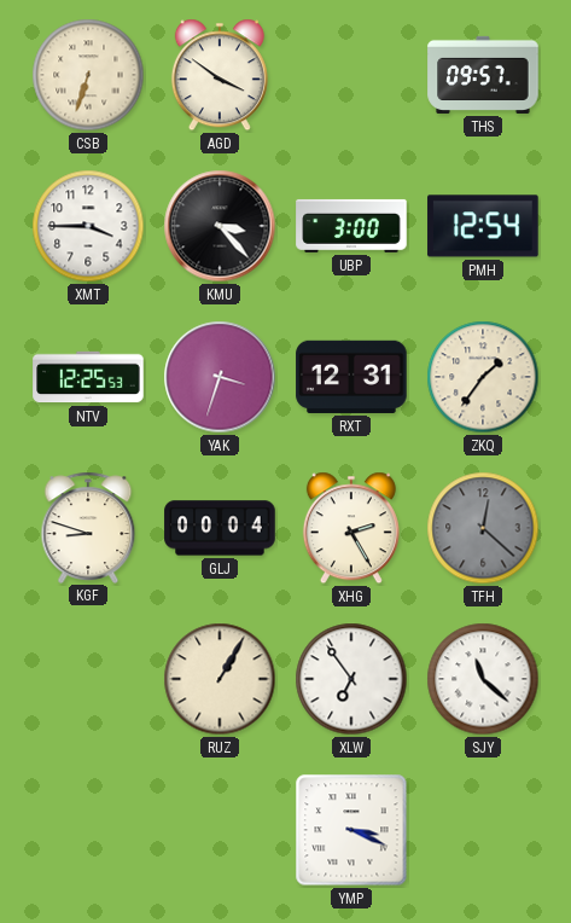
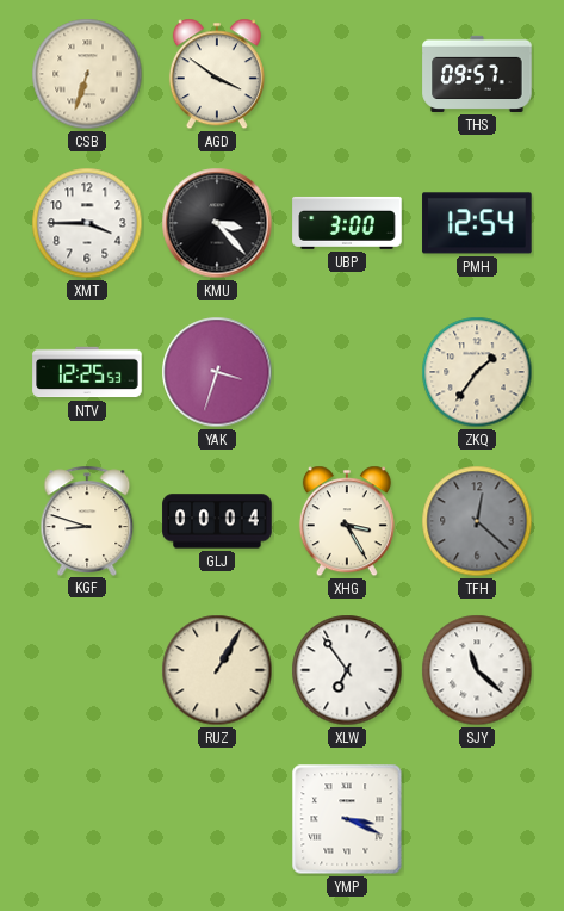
RXT: 12:31 -> none
XHG: 2:25 -> 3:25
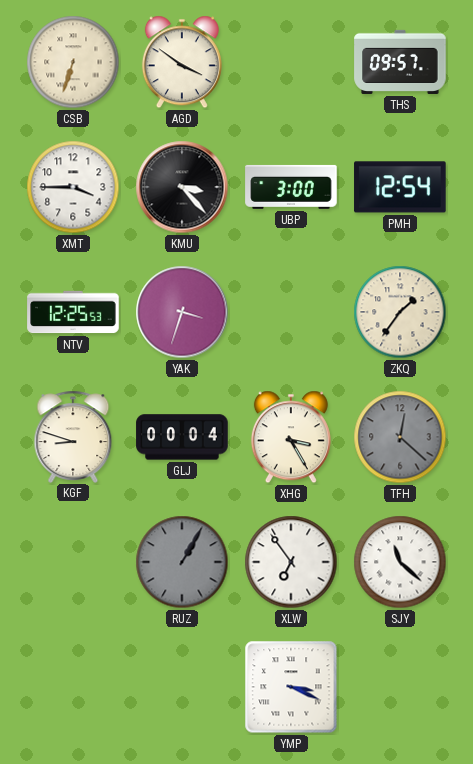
RUZ dial: cream -> grey
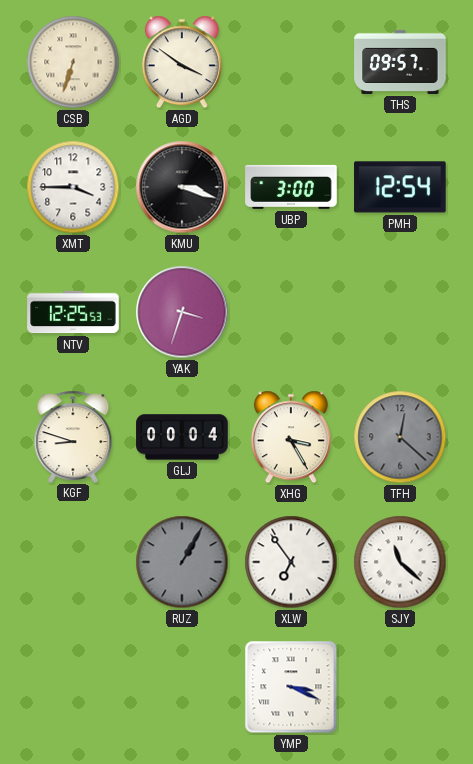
KMU: 3:23 -> 3:18
ZKQ: 1:36 -> none
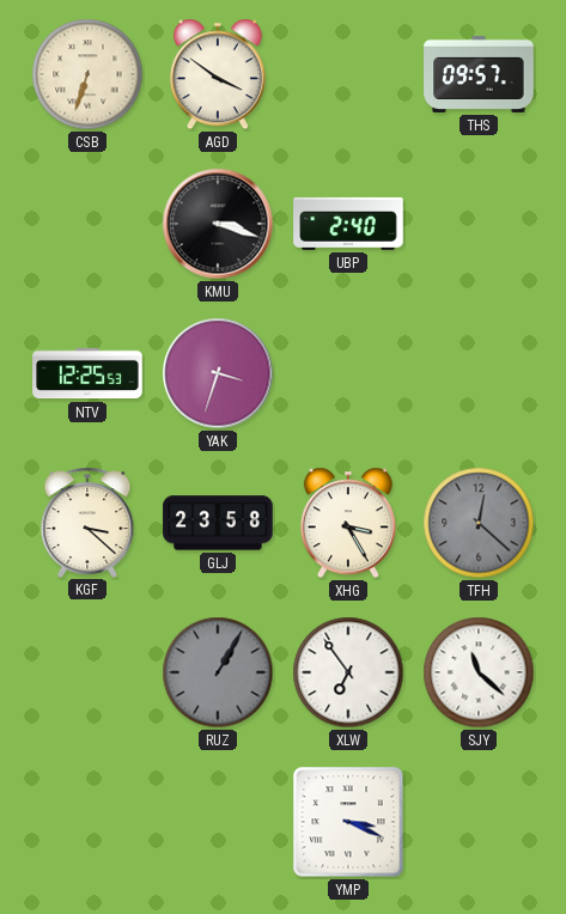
XMT: 3:45 -> none
UBP: 3:00 -> 2:40
PMH: 12:54 -> none
KGF: 8:48 -> 3:22
GLJ: 00:04 -> 23:58
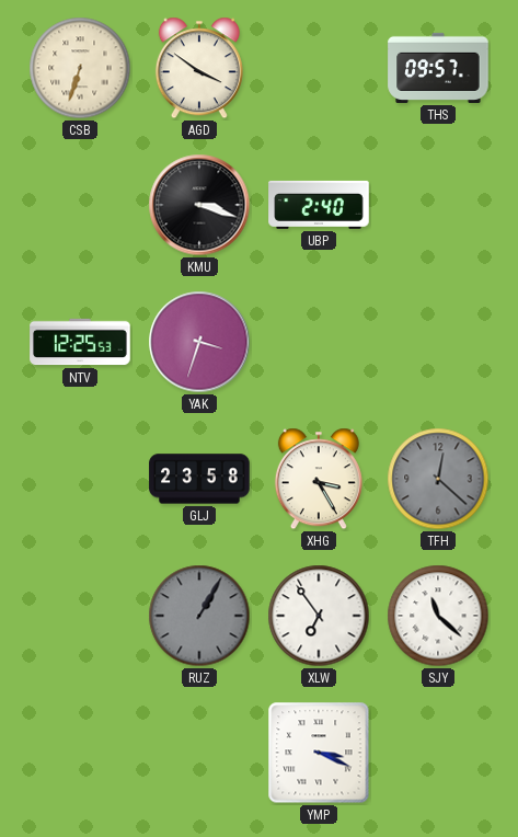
KGF: 3:22 -> none
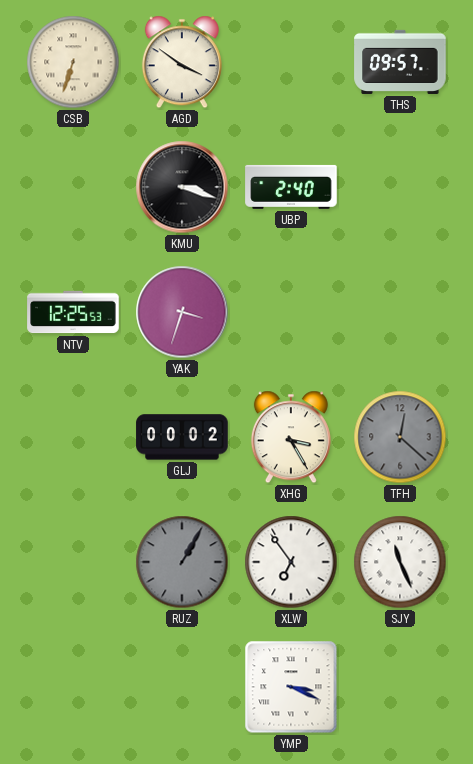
GLJ: 23:58 -> 00:02
SJY: 11:22 -> 11:26
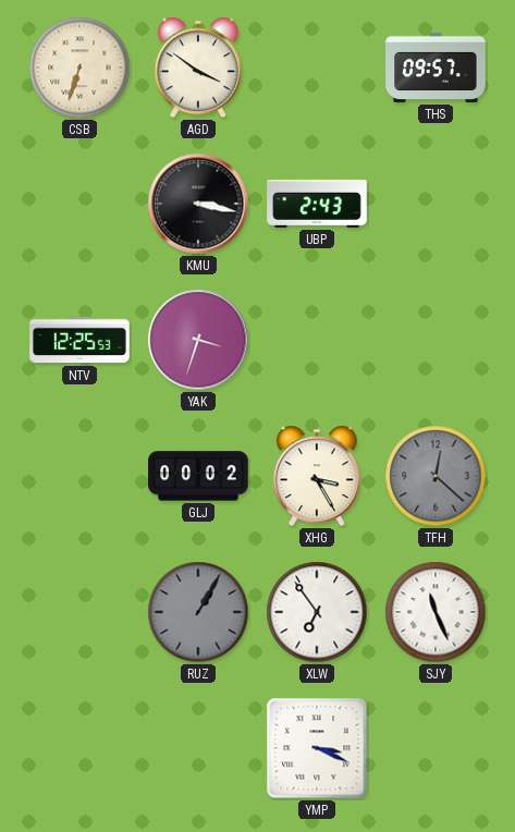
KMU: 3:18 -> 3:17
UBP: 2:40 -> 2:43
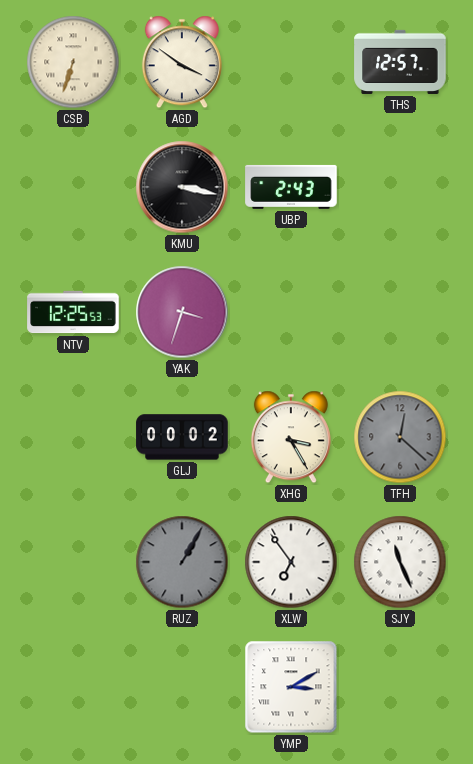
THS: 09:57 -> 12:57
YMP: 3:19 -> 3:10
